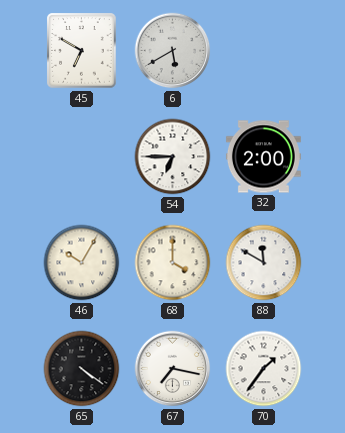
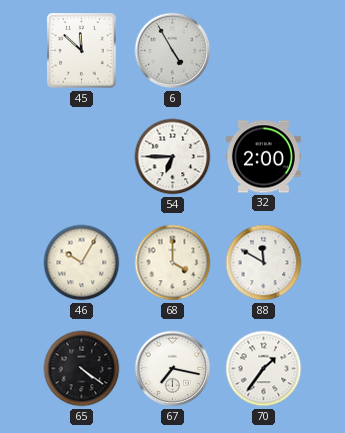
45: 6:50 -> 11:52
6: 5:40 -> 4:55
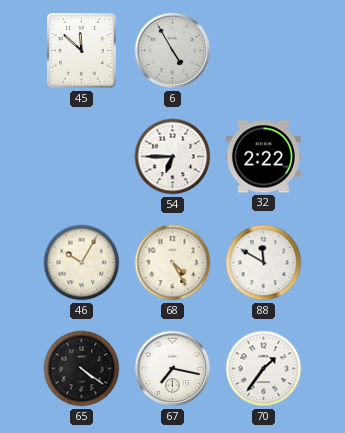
32: 2:00 -> 2:22
68: 4:00 -> 4:25
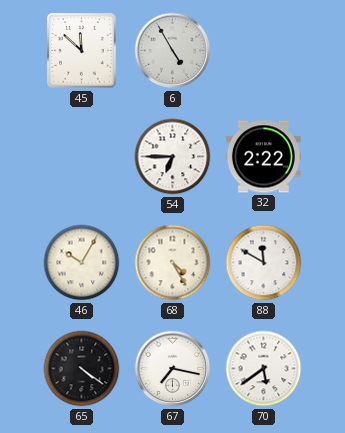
70: 1:36 -> 5:39
